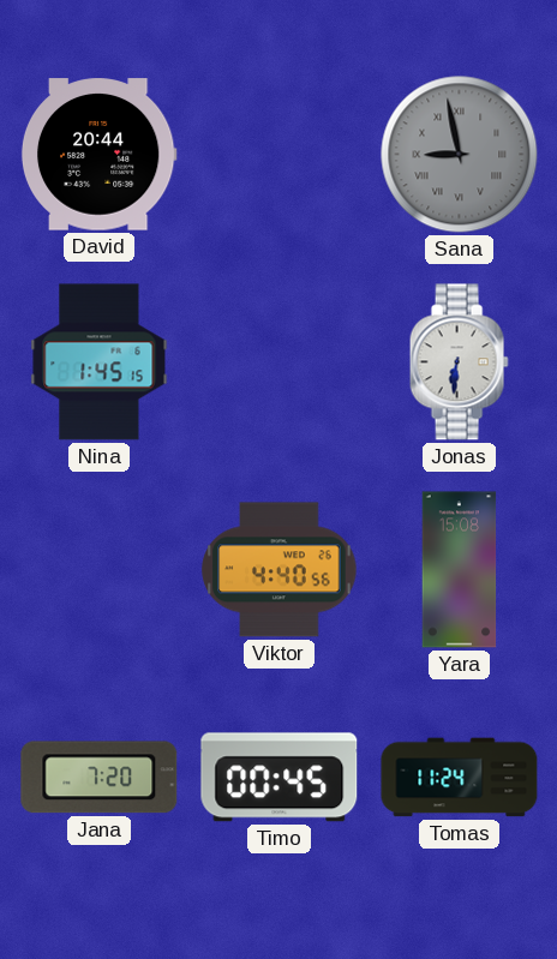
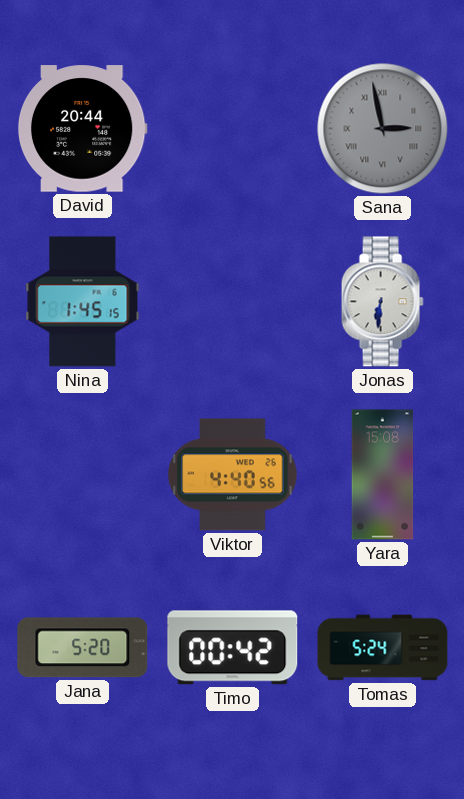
Sana: 8:58 -> 2:58
Jana: 7:20 -> 5:20
Timo: 00:45 -> 00:42
Tomas: 11:24 -> 5:24
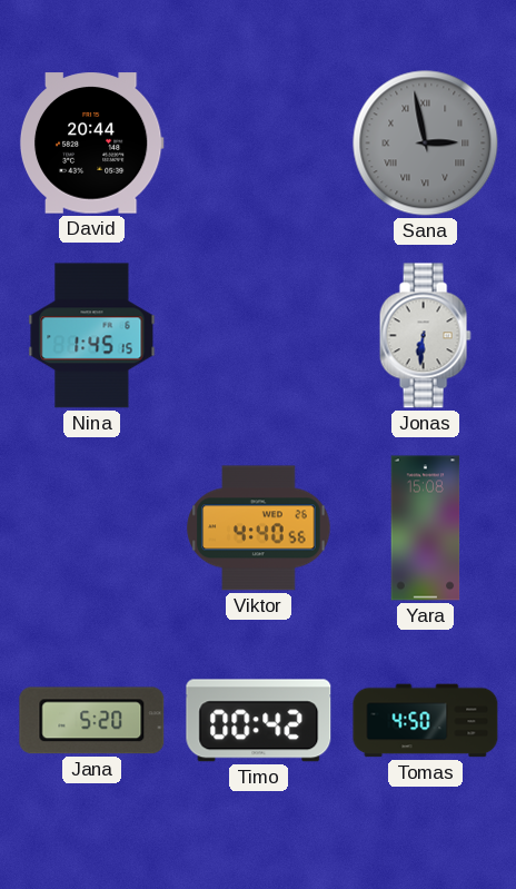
Tomas: 5:24 -> 4:50
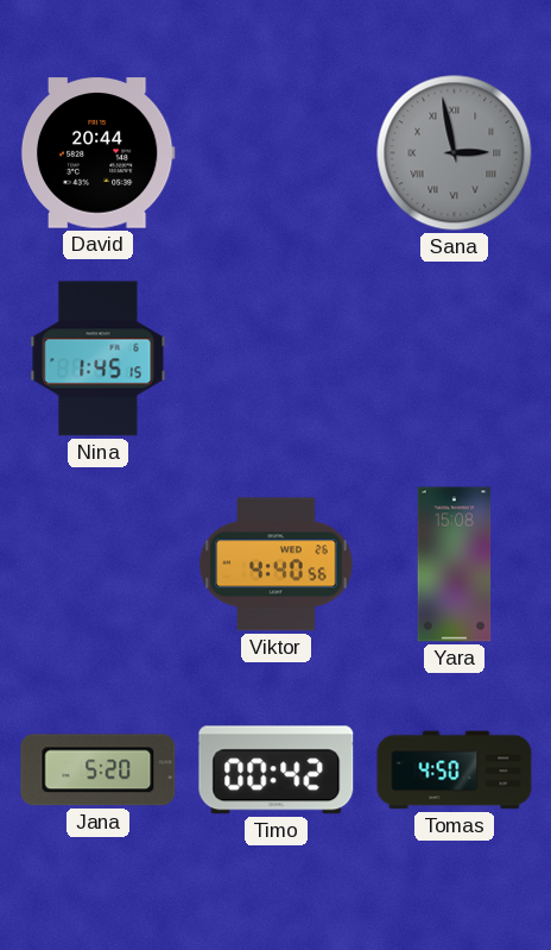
Jonas: 6:31 -> none
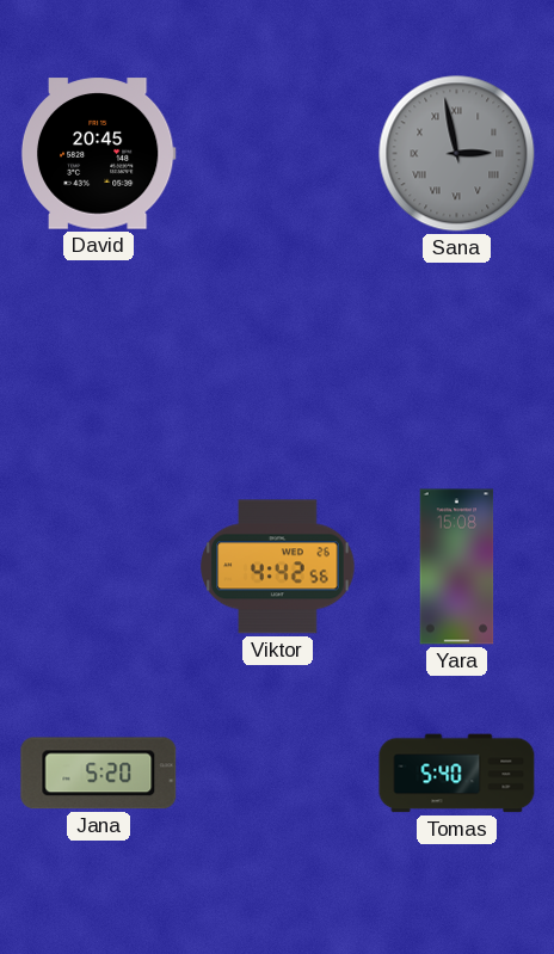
David: 20:44 -> 20:45
Nina: 1:45 -> none
Viktor: 4:40 -> 4:42
Timo: 00:42 -> none
Tomas: 4:50 -> 5:40
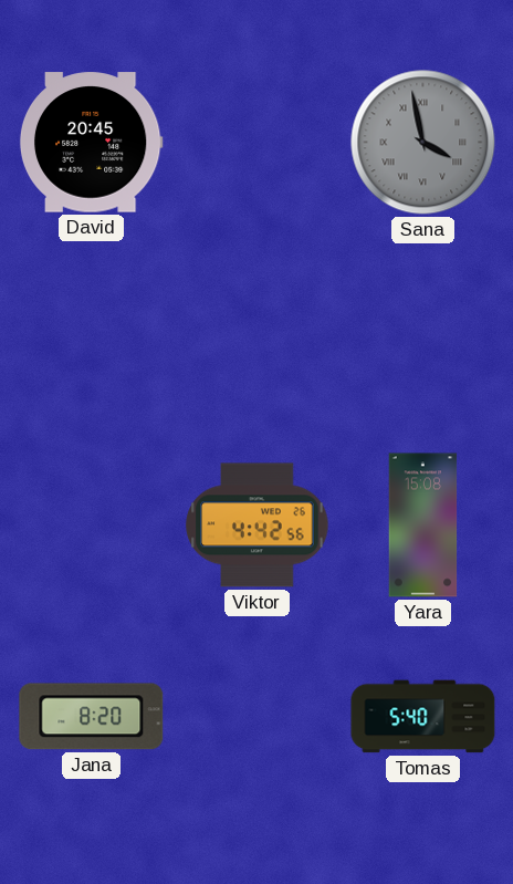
Sana: 2:58 -> 3:58
Jana: 5:20 -> 8:20
